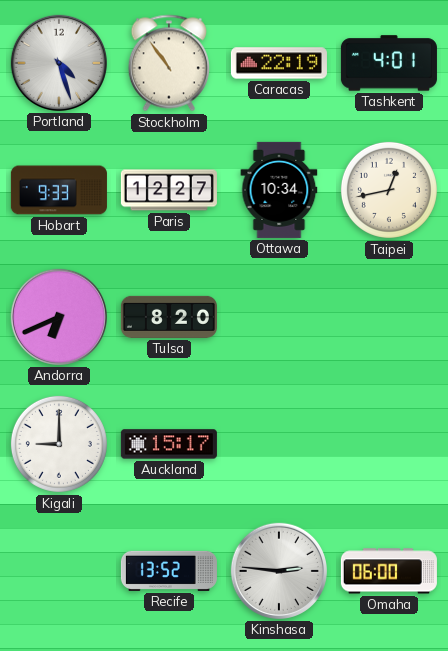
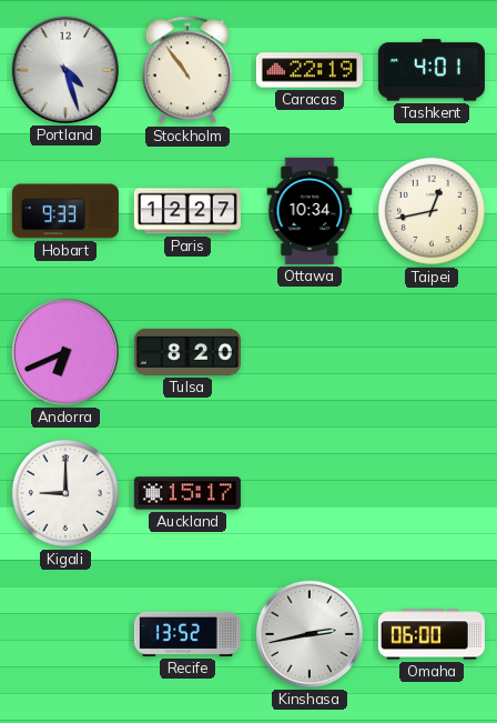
Kinshasa: 2:46 -> 2:43
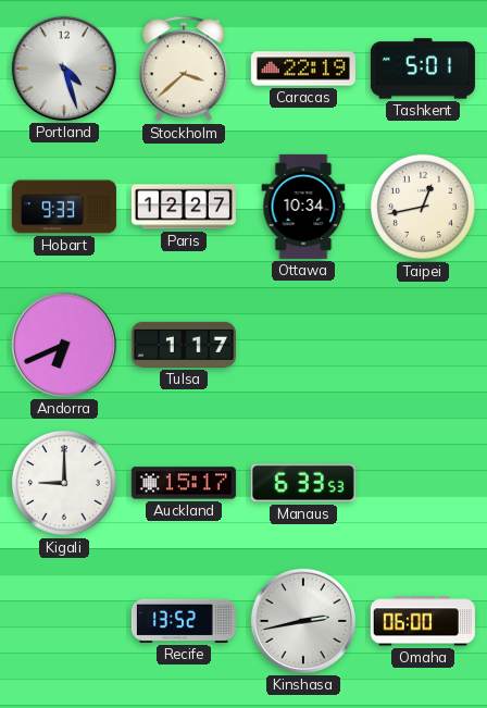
Stockholm: 10:54 -> 3:38
Tashkent: 4:01 -> 5:01
Tulsa: 8:20 -> 1:17
Manaus: none -> 6:33
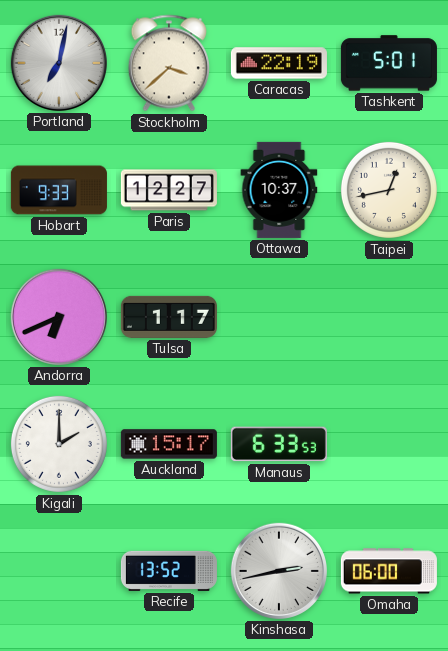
Portland: 4:27 -> 7:02
Ottawa: 10:34 -> 10:37
Kigali: 9:00 -> 2:00
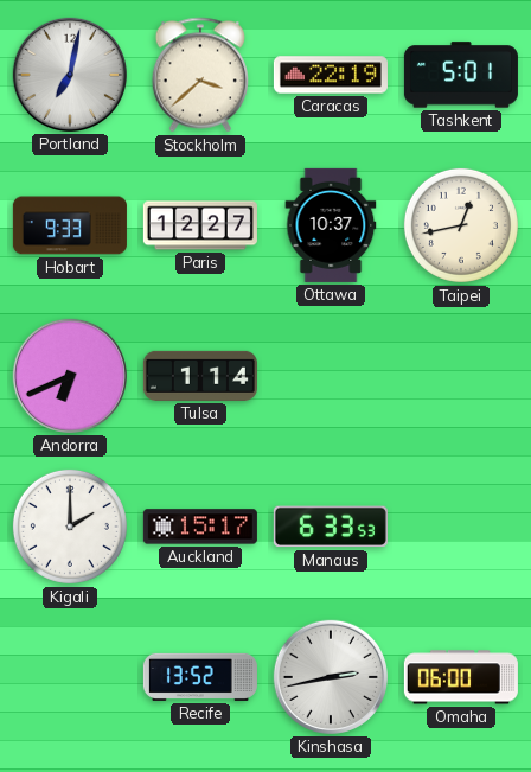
Tulsa: 1:17 -> 1:14
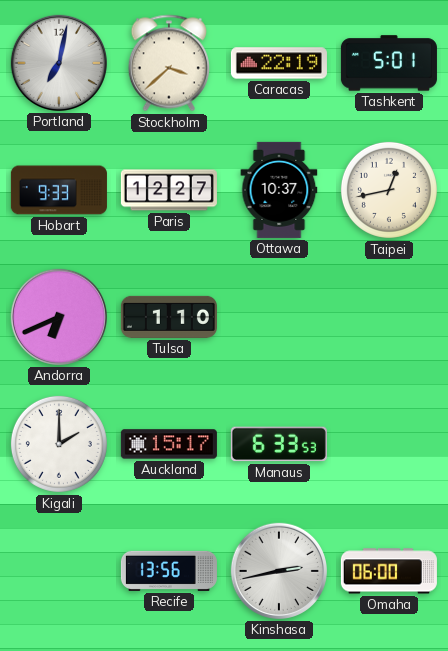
Tulsa: 1:14 -> 1:10
Recife: 13:52 -> 13:56
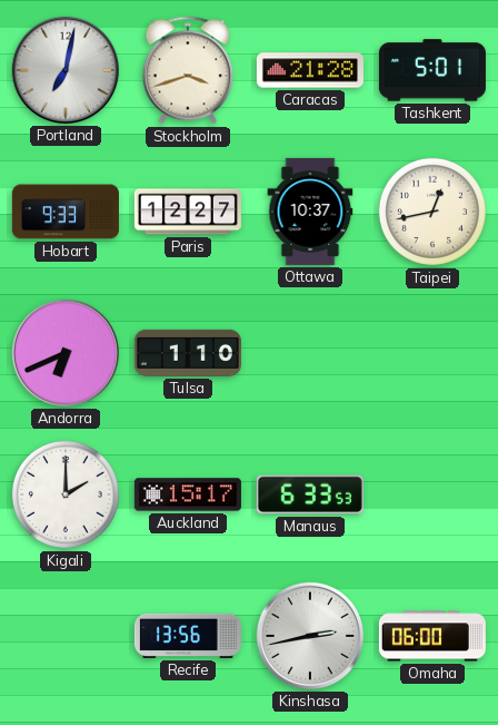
Stockholm: 3:38 -> 3:42
Caracas: 22:19 -> 21:28
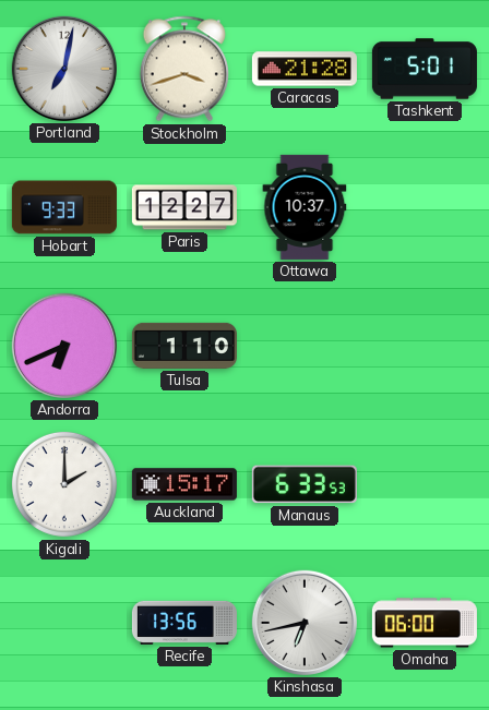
Taipei: 12:43 -> none
Kinshasa: 2:43 -> 6:43
